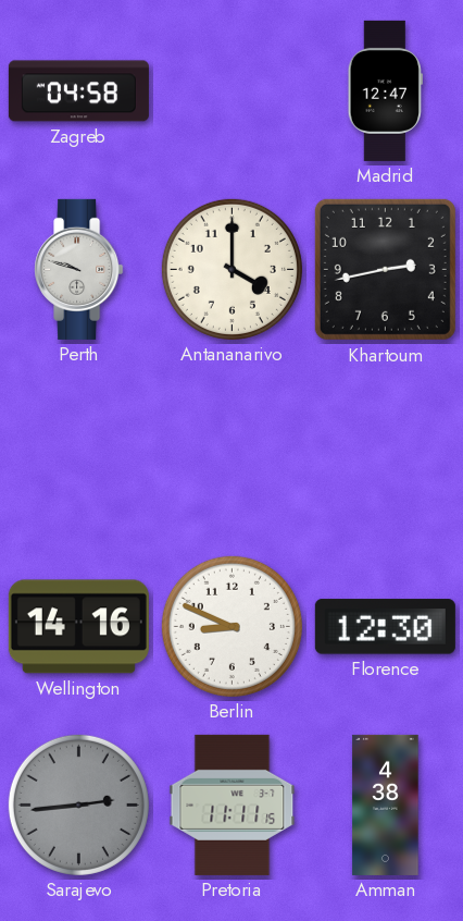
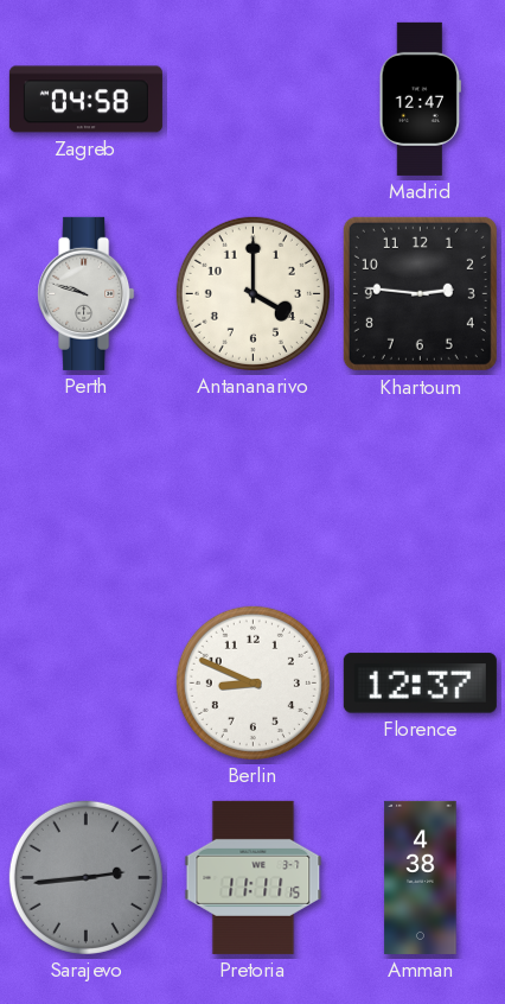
Khartoum: 2:43 -> 2:46
Wellington: 14:16 -> none
Florence: 12:30 -> 12:37
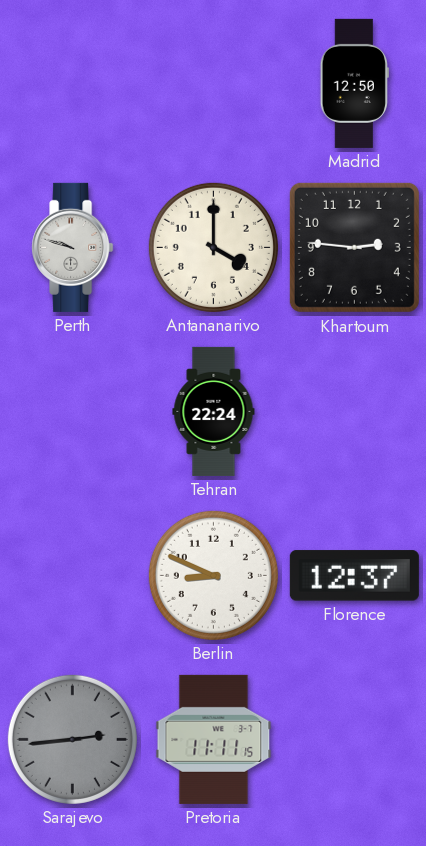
Zagreb: 04:58 -> none
Madrid: 12:47 -> 12:50
Tehran: none -> 22:24
Amman: 4:38 -> none
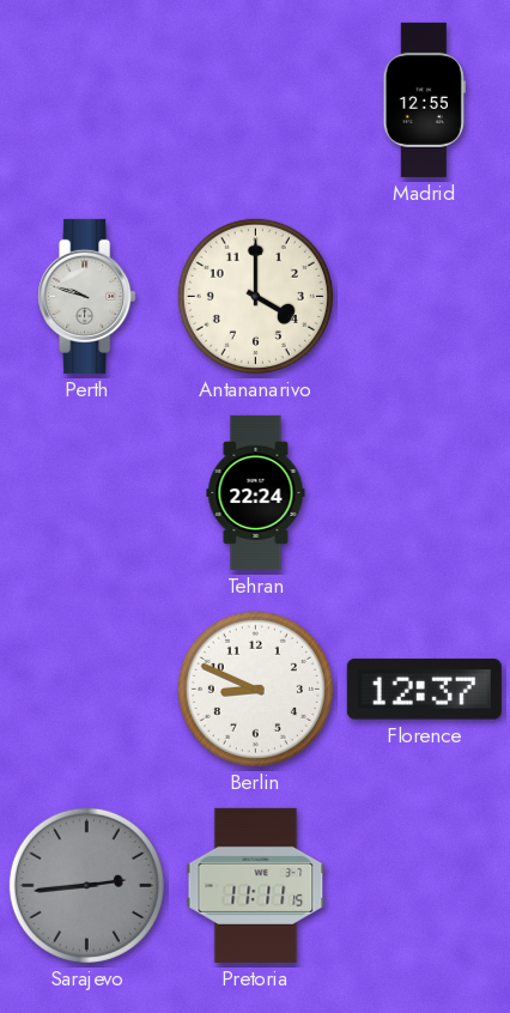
Madrid: 12:50 -> 12:55
Khartoum: 2:46 -> none
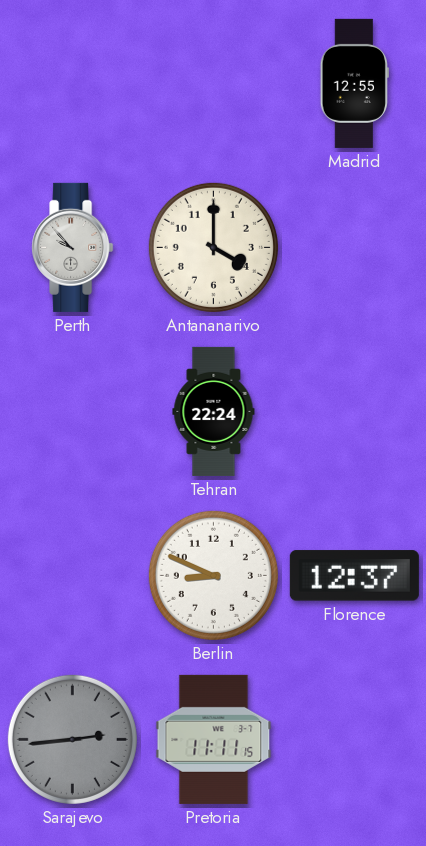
Perth: 9:48 -> 9:53
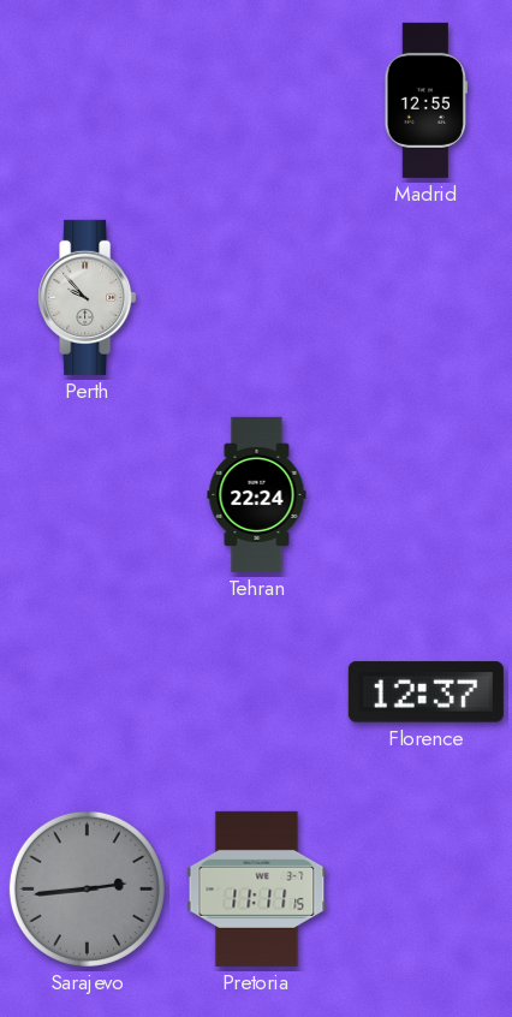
Antananarivo: 4:00 -> none
Berlin: 8:49 -> none
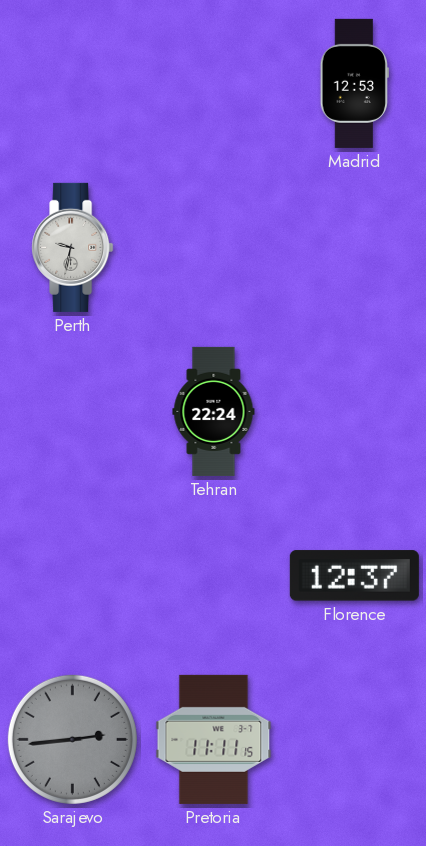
Madrid: 12:55 -> 12:53
Perth: 9:53 -> 9:32
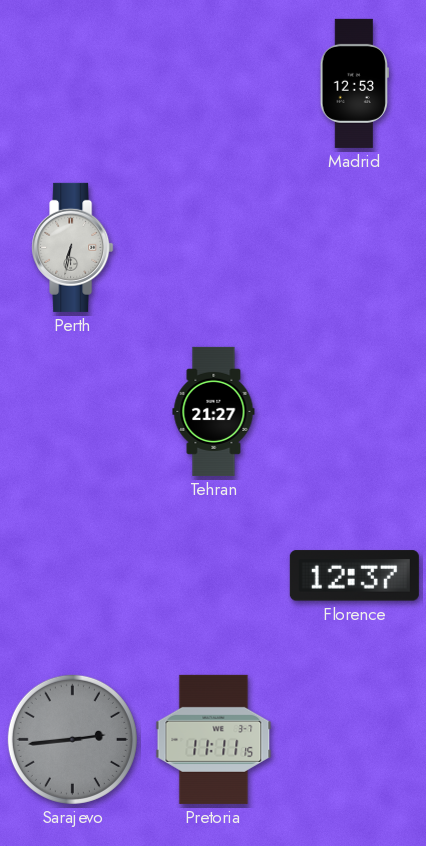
Perth: 9:32 -> 6:32
Tehran: 22:24 -> 21:27
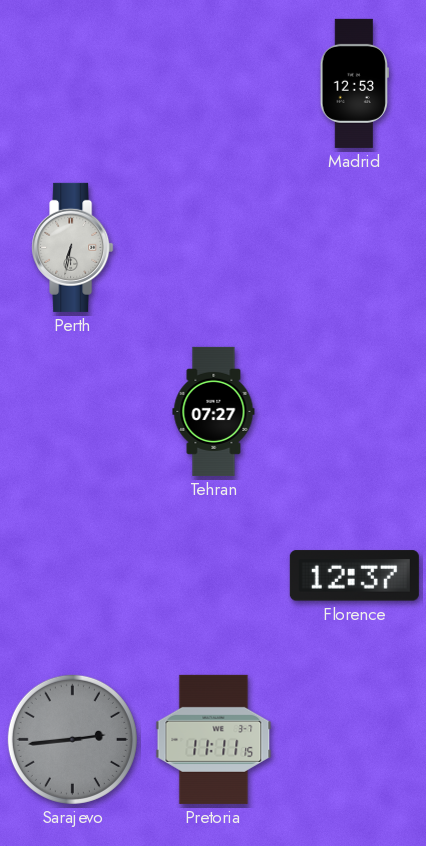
Tehran: 21:27 -> 07:27
